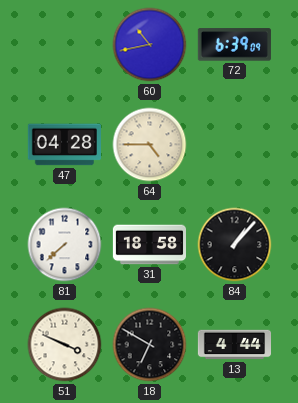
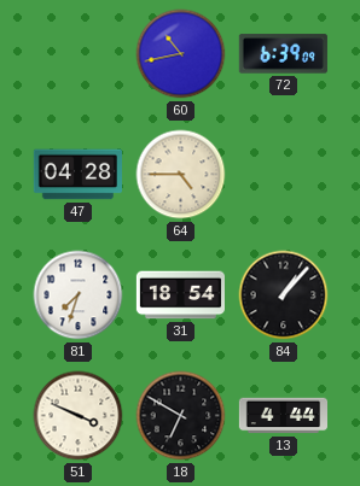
81: 7:38 -> 7:33
31: 18:58 -> 18:54
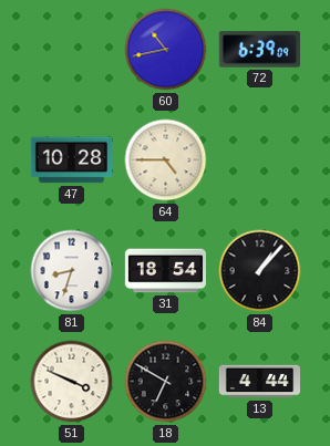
47: 04:28 -> 10:28
81: 7:33 -> 8:33
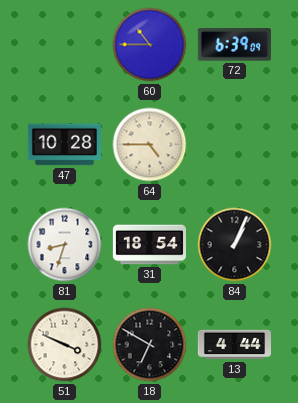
60: 10:43 -> 10:45
84: 1:07 -> 1:04
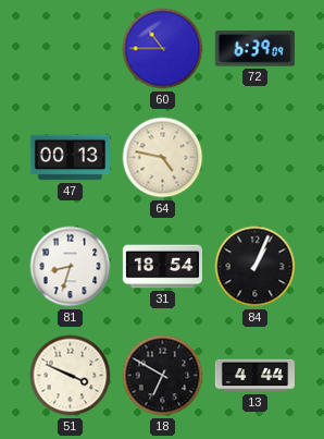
47: 10:28 -> 00:13
64: 4:45 -> 4:47
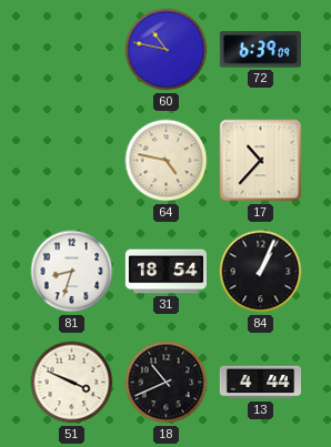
60: 10:45 -> 10:47
47: 00:13 -> none
17: none -> 10:37
18: 6:50 -> 10:41
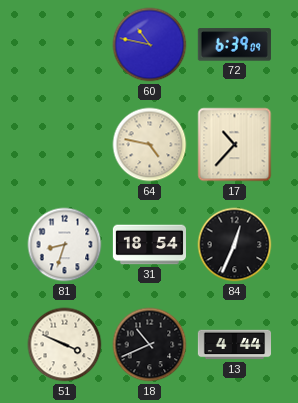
84: 1:04 -> 12:34
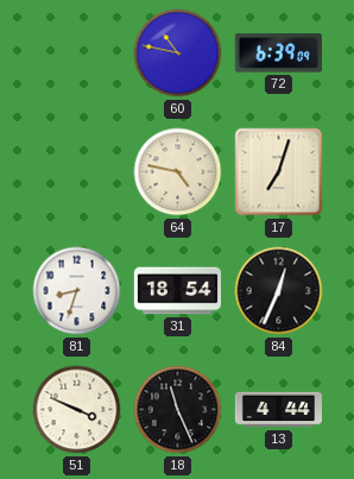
17: 10:37 -> 7:03
18: 10:41 -> 11:26
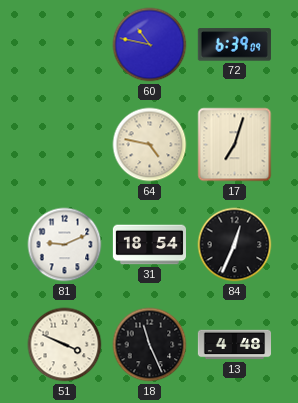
81: 8:33 -> 9:11
13: 4:44 -> 4:48
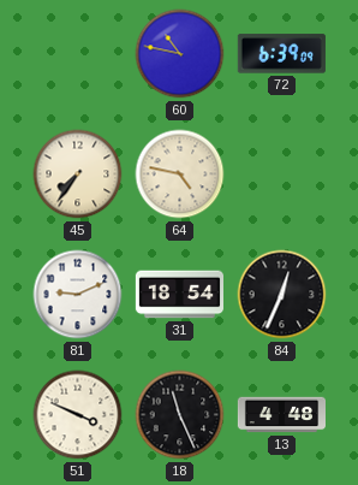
45: none -> 7:36
17: 7:03 -> none
